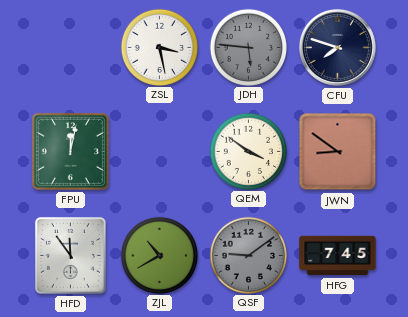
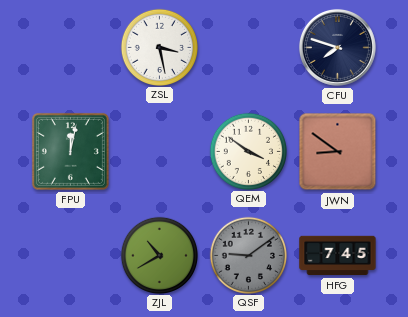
JDH: 5:46 -> none
HFD: 11:54 -> none
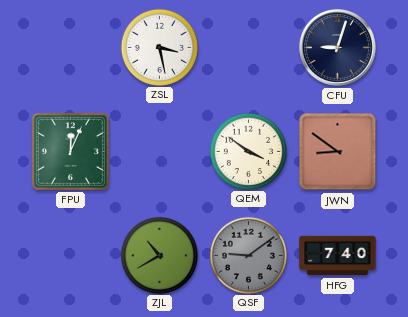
CFU: 7:48 -> 9:03
FPU: 12:02 -> 12:04
HFG: 7:45 -> 7:40
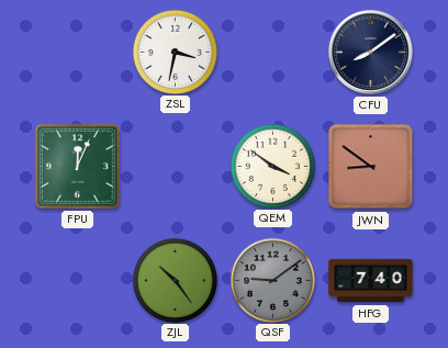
ZSL: 3:28 -> 3:32
CFU: 9:03 -> 8:09
ZJL: 10:40 -> 10:24
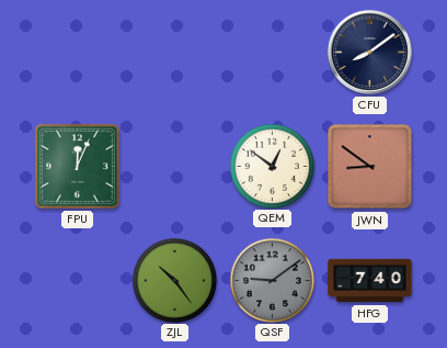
ZSL: 3:32 -> none
QEM: 3:51 -> 12:51
